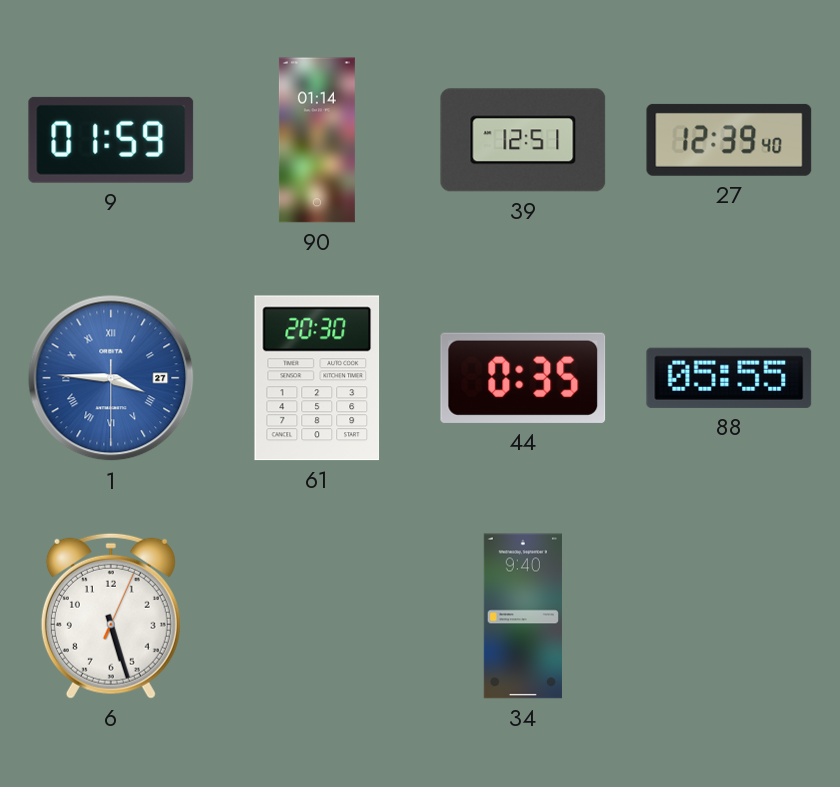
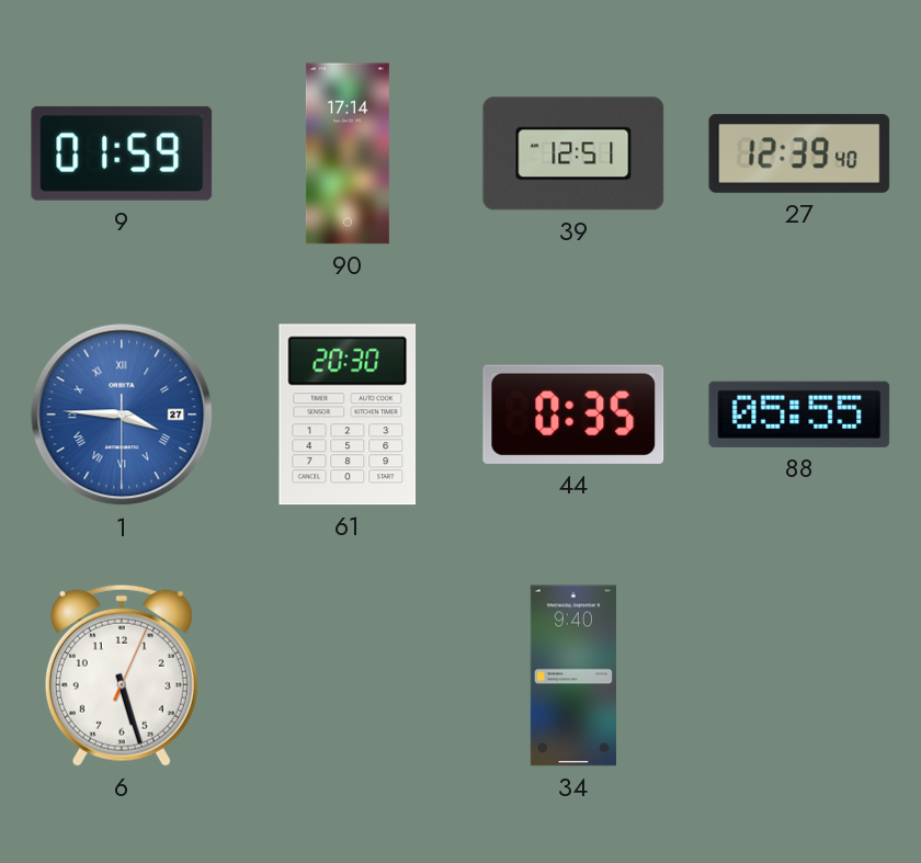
90: 01:14 -> 17:14
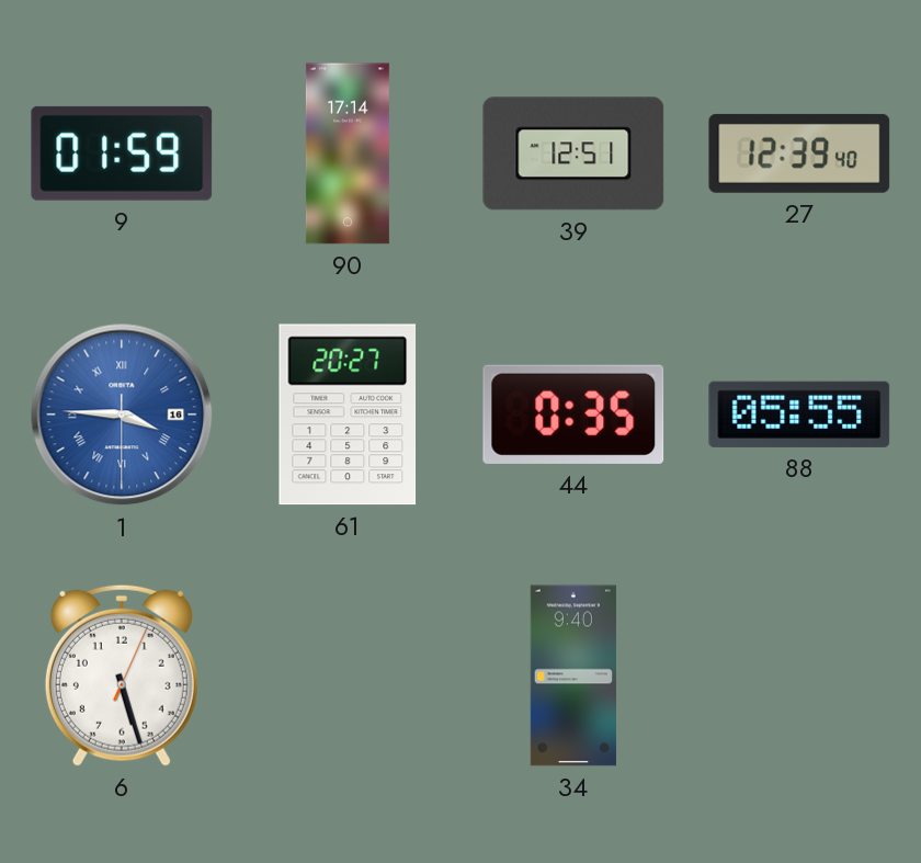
1 date: 27 -> 16
61: 20:30 -> 20:27
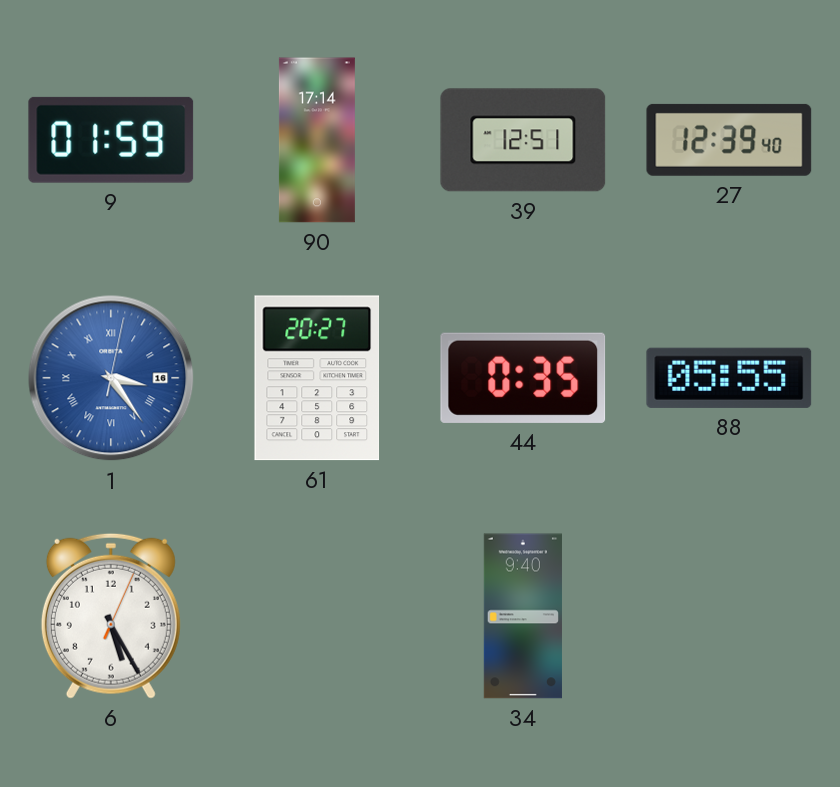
1: 3:45 -> 3:24
6: 5:27 -> 5:25
